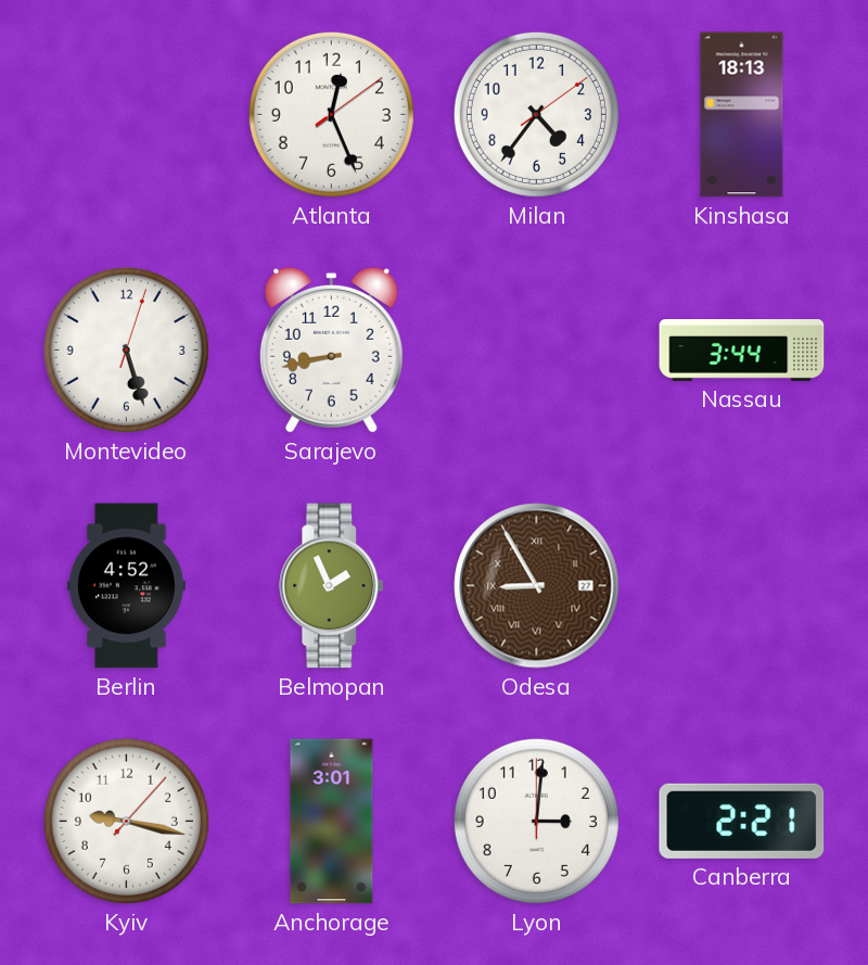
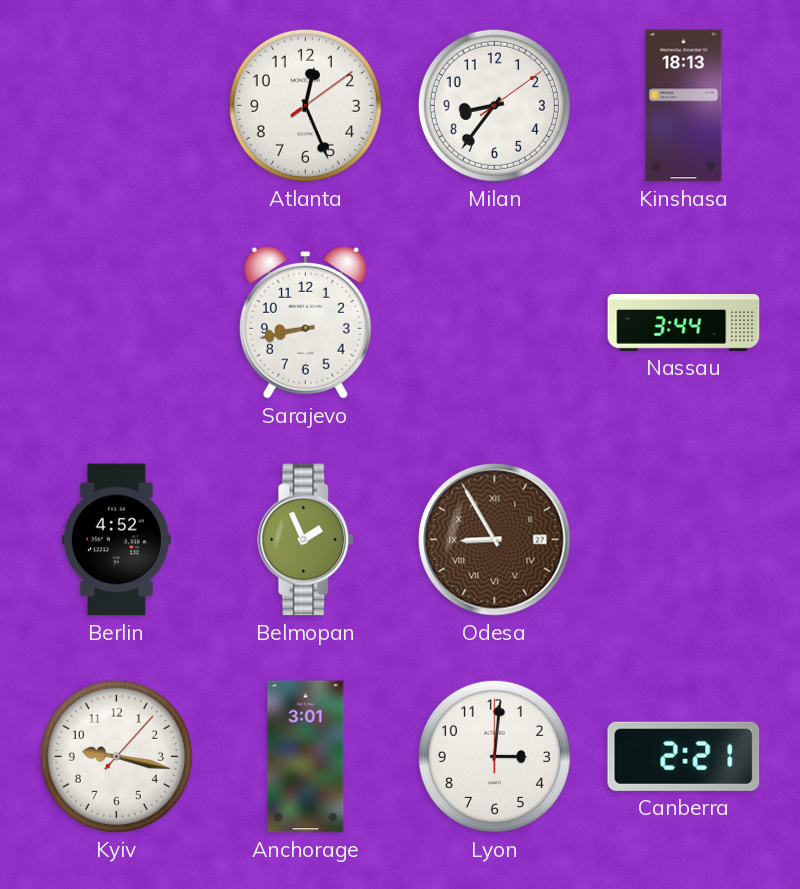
Milan: 4:36 -> 8:36
Montevideo: 5:27 -> none
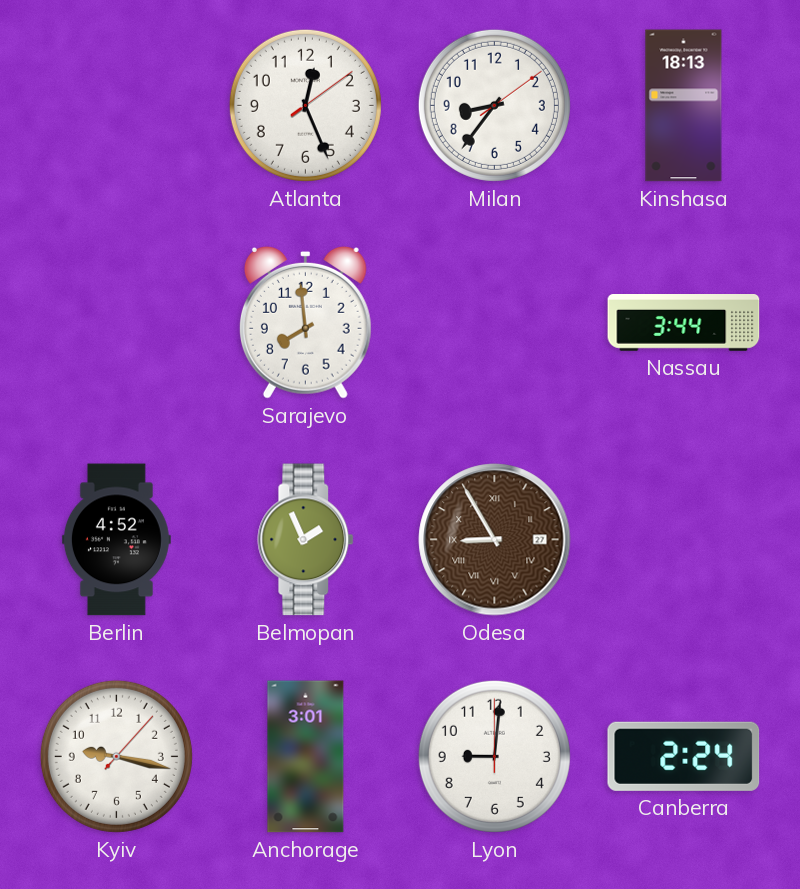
Sarajevo: 8:43 -> 7:59
Lyon: 3:01 -> 9:01
Canberra: 2:21 -> 2:24
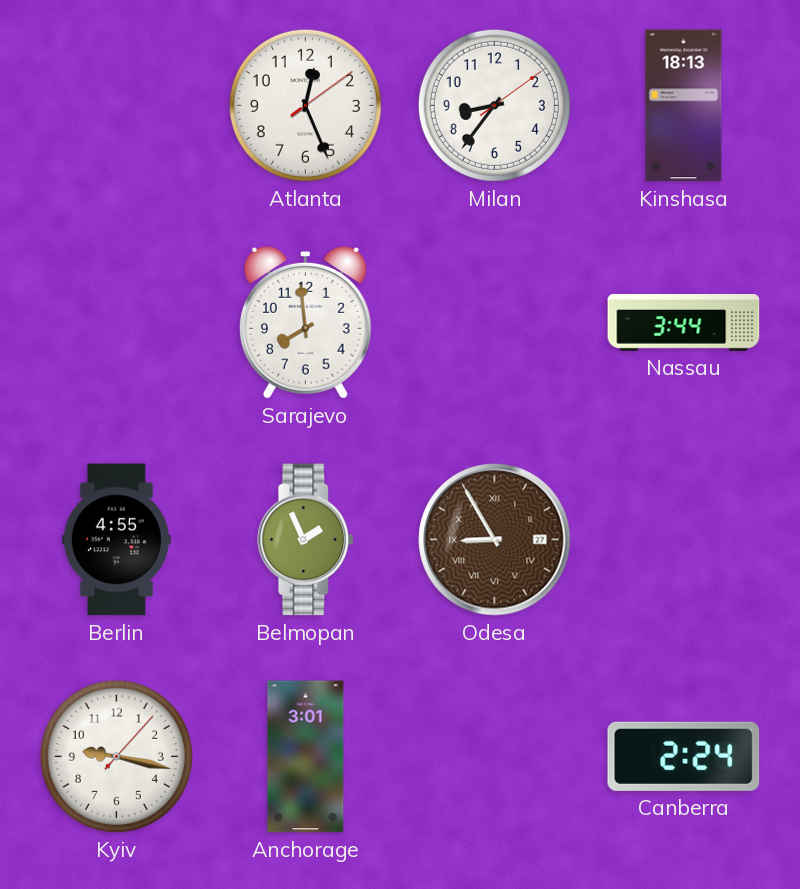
Berlin: 4:52 -> 4:55
Lyon: 9:01 -> none
